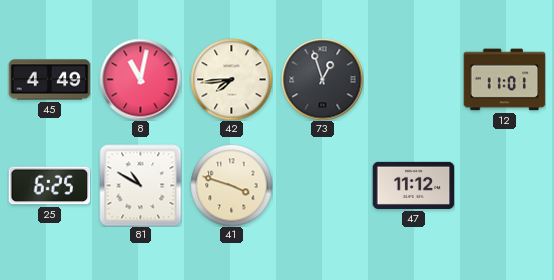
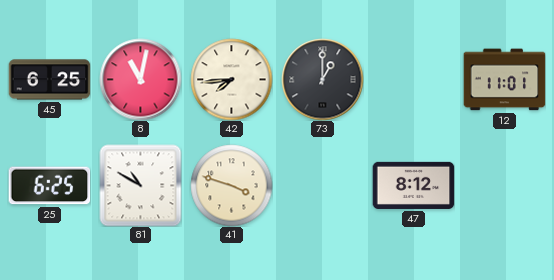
45: 4:49 -> 6:25
73: 12:57 -> 1:00
47: 11:12 -> 8:12
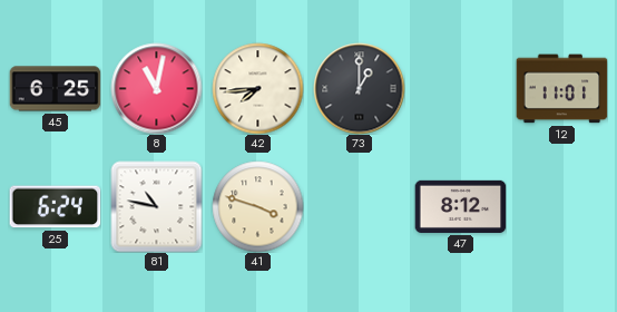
25: 6:25 -> 6:24
81: 10:50 -> 10:47
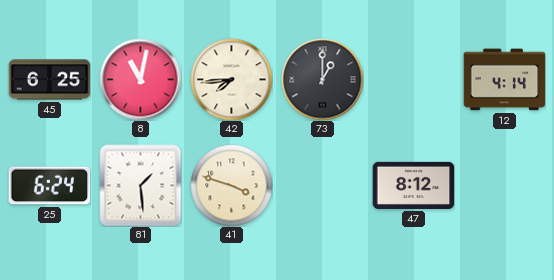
12: 11:01 -> 4:14
81: 10:47 -> 1:29
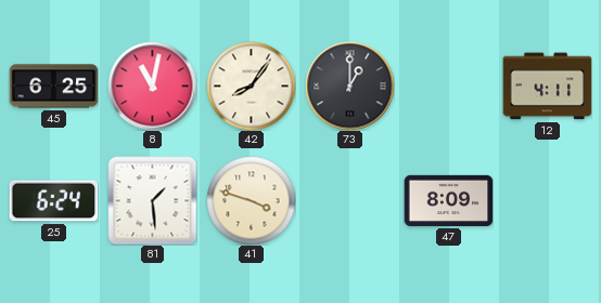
42: 7:44 -> 8:06
12: 4:14 -> 4:11
47: 8:12 -> 8:09
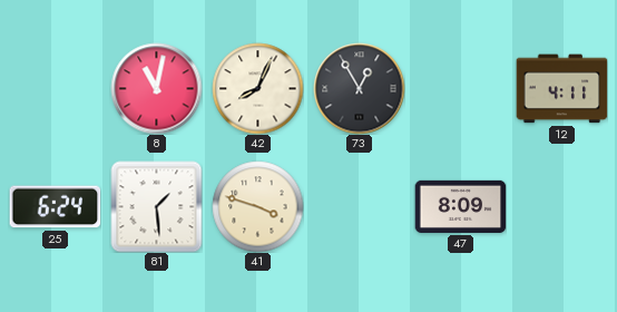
45: 6:25 -> none
42: 8:06 -> 8:04
73: 1:00 -> 12:55
